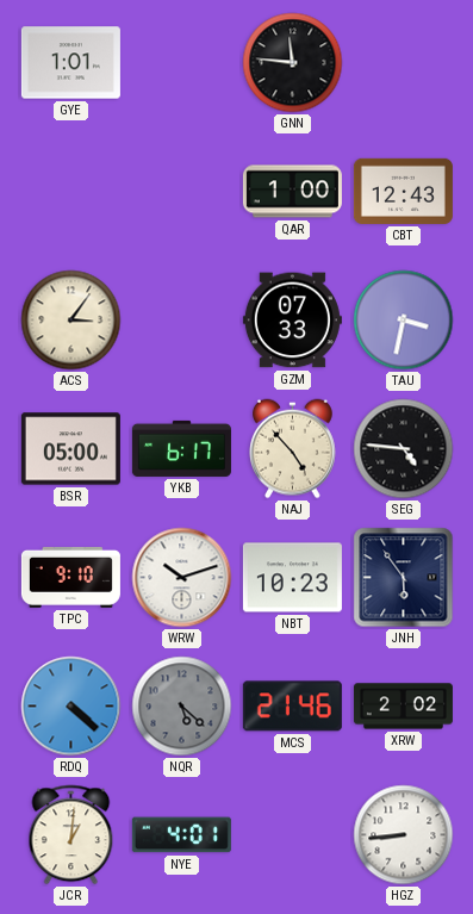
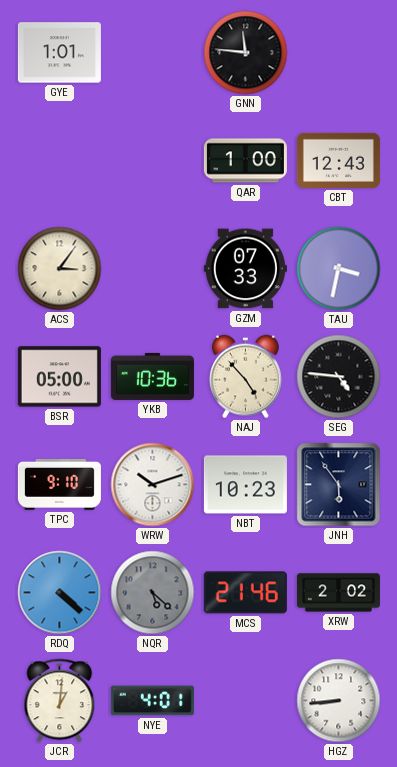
YKB: 6:17 -> 10:36
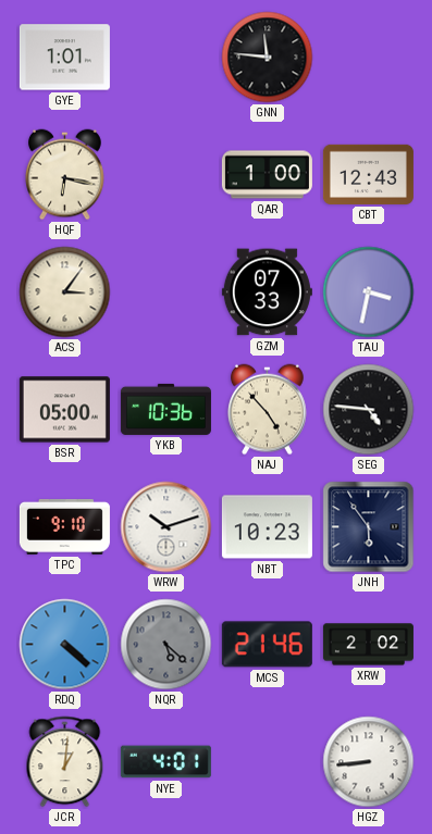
HQF: none -> 6:17
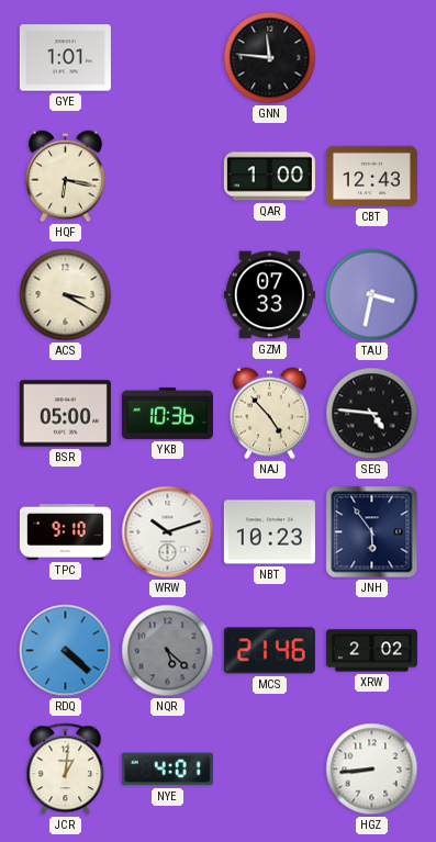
ACS: 3:06 -> 3:20
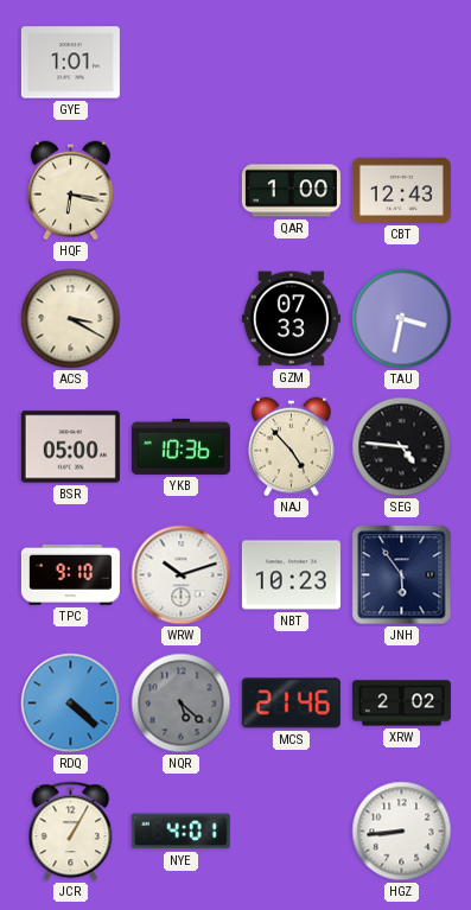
GNN: 11:46 -> none
JCR: 1:01 -> 1:05
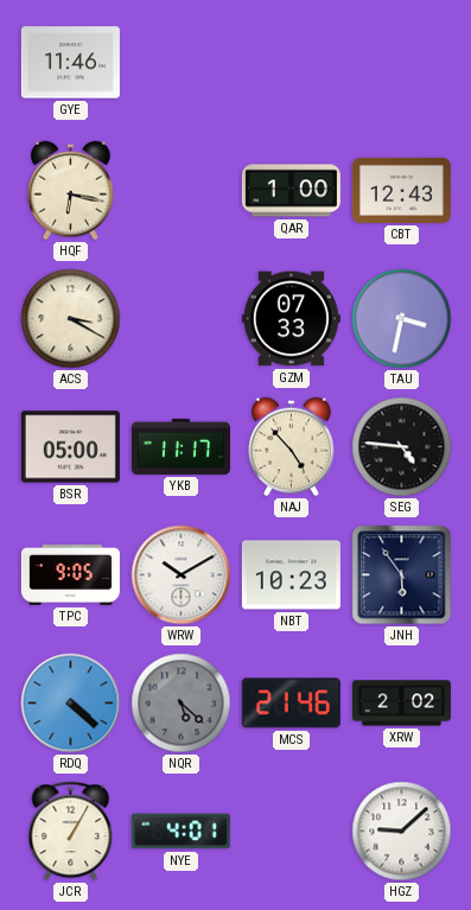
GYE: 1:01 -> 11:46
YKB: 10:36 -> 11:17
TPC: 9:10 -> 9:05
WRW: 10:12 -> 10:10
HGZ: 8:44 -> 9:08
